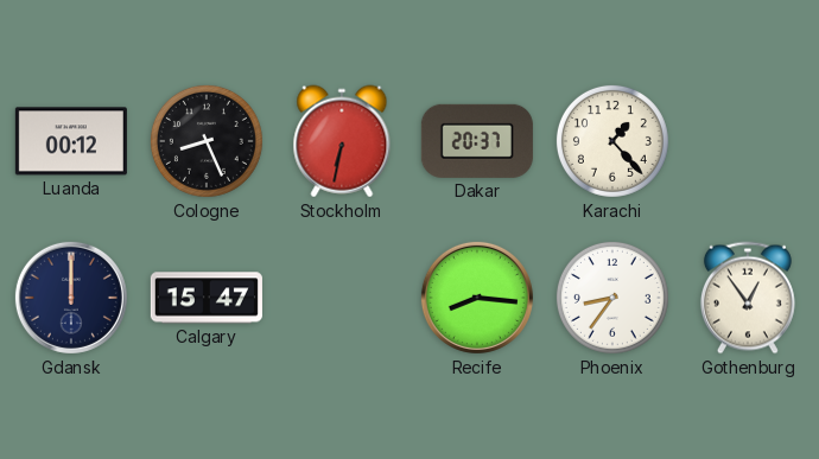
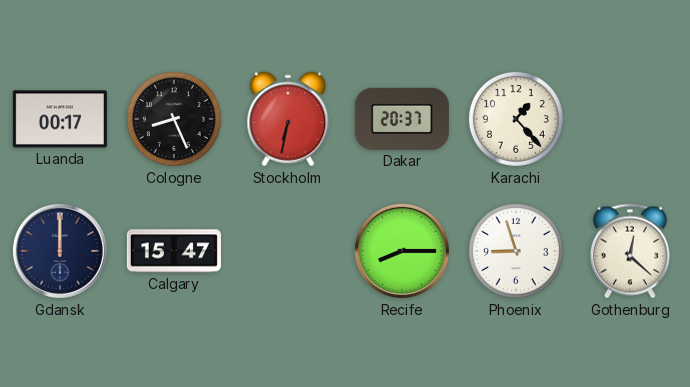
Luanda: 00:12 -> 00:17
Recife: 8:16 -> 8:15
Phoenix: 8:36 -> 8:57
Gothenburg: 12:54 -> 12:22
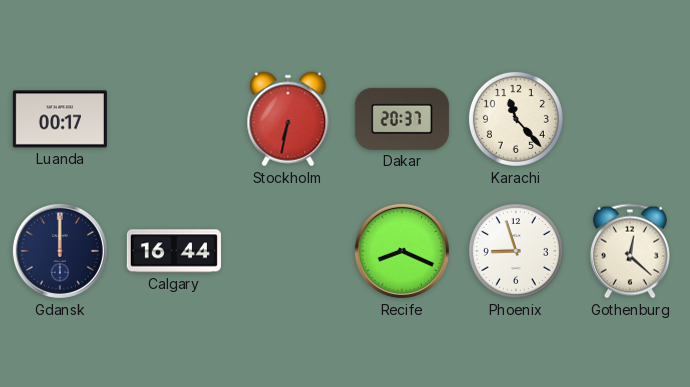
Cologne: 8:26 -> none
Karachi: 1:23 -> 11:23
Calgary: 15:47 -> 16:44
Recife: 8:15 -> 8:19
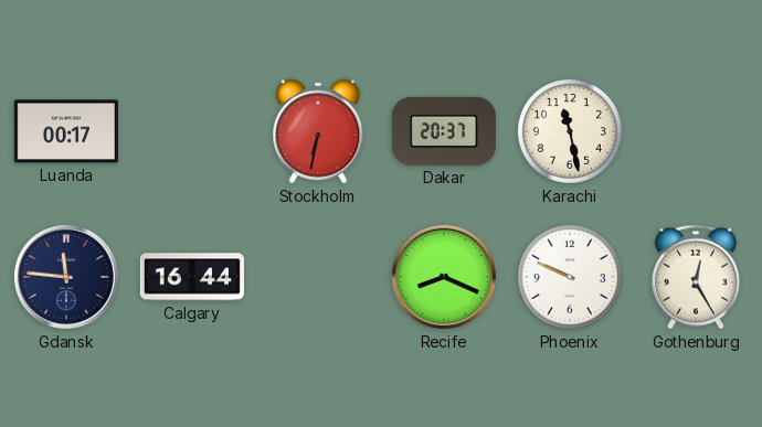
Karachi: 11:23 -> 11:28
Gdansk: 12:00 -> 11:46
Phoenix: 8:57 -> 9:49
Gothenburg: 12:22 -> 12:25
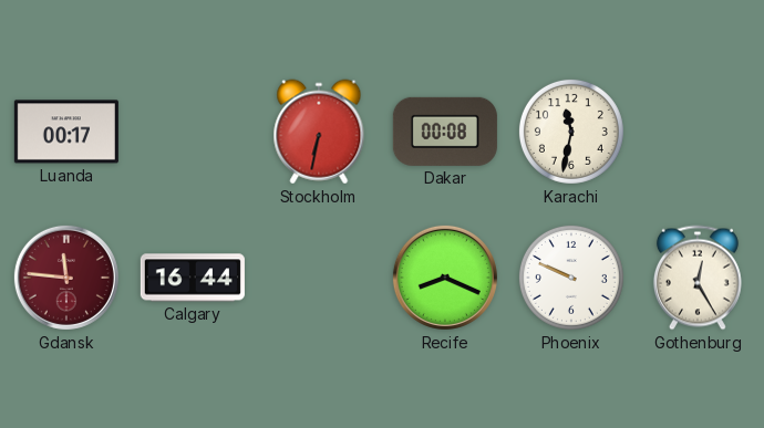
Dakar: 20:37 -> 00:08
Karachi: 11:28 -> 11:32
Gdansk dial: navy -> burgundy
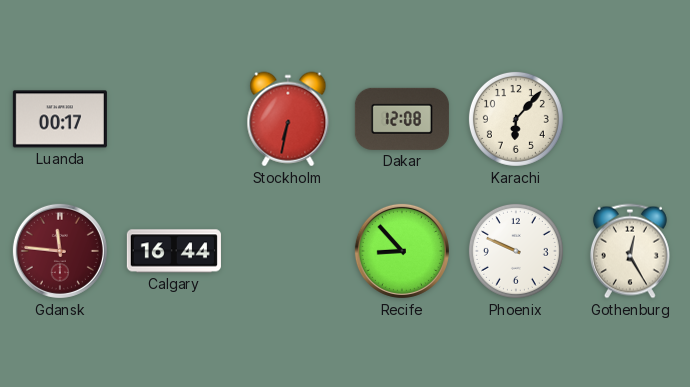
Dakar: 00:08 -> 12:08
Karachi: 11:32 -> 6:07
Recife: 8:19 -> 8:53
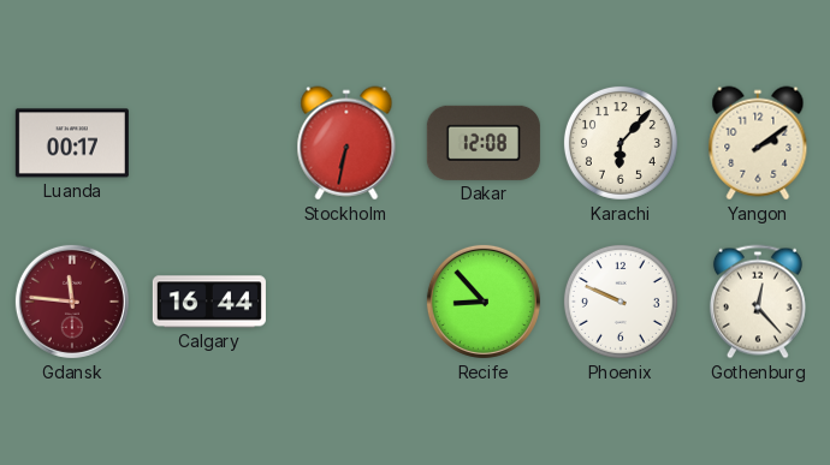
Yangon: none -> 2:09
Gothenburg: 12:25 -> 12:23
